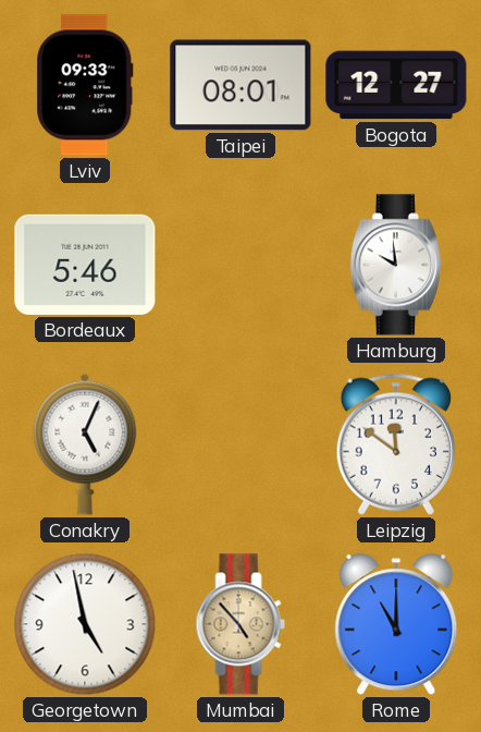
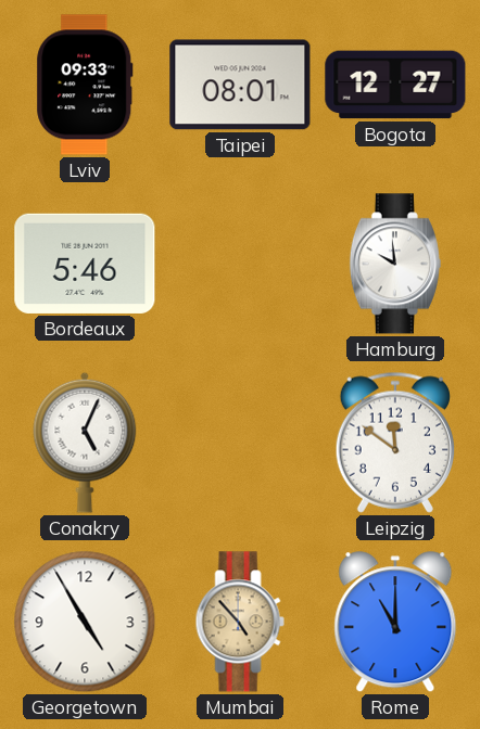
Georgetown: 4:58 -> 4:55
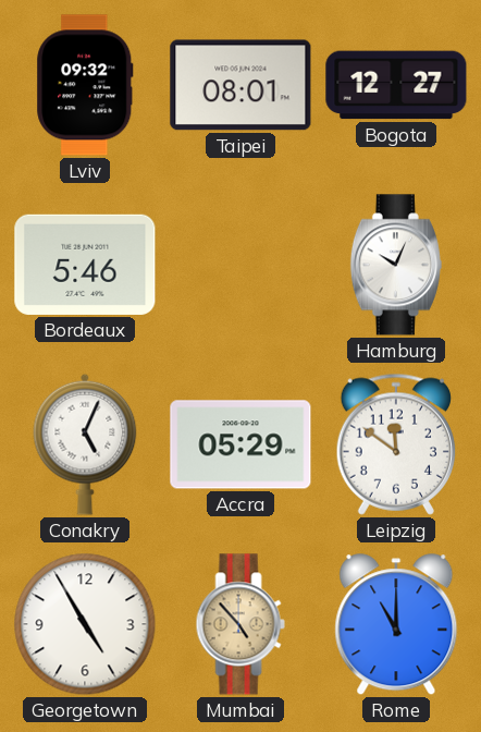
Lviv: 09:33 -> 09:32
Hamburg: 9:59 -> 10:04
Accra: none -> 05:29
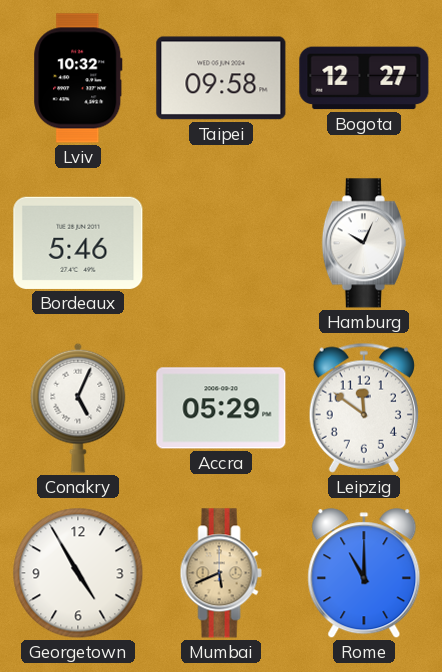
Lviv: 09:32 -> 10:32
Taipei: 08:01 -> 09:58
Mumbai: 4:53 -> 5:41
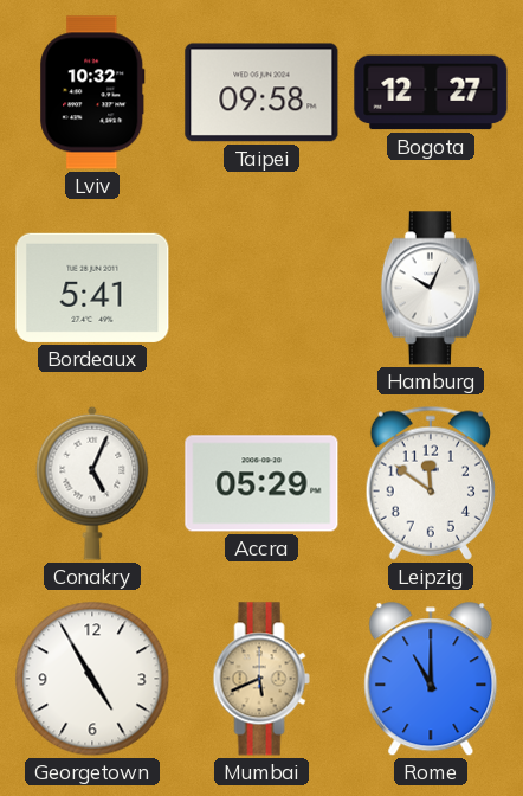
Bordeaux: 5:46 -> 5:41
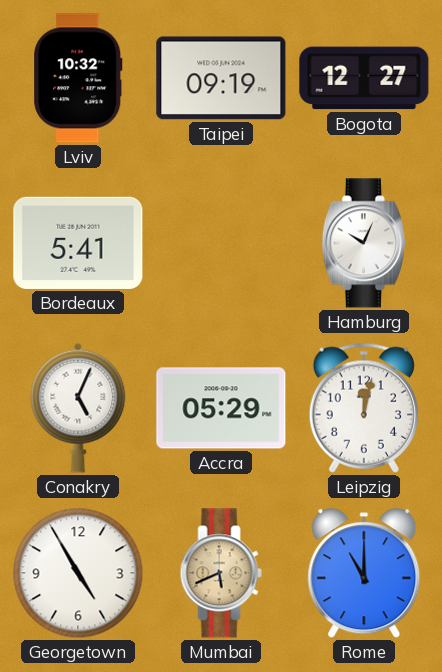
Taipei: 09:58 -> 09:19
Leipzig: 11:51 -> 12:02
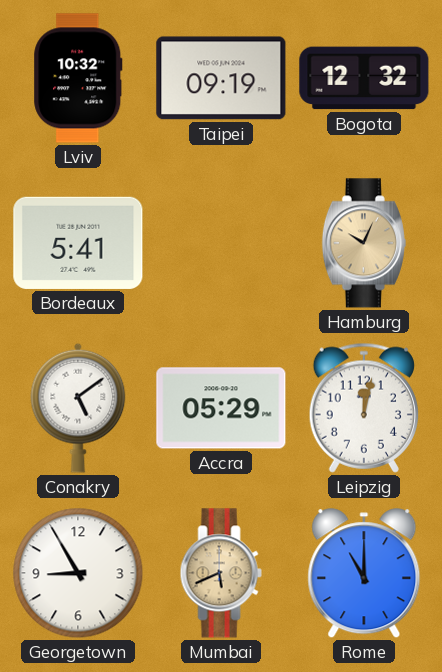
Bogota: 12:27 -> 12:32
Hamburg dial: white -> champagne
Conakry: 5:04 -> 5:09
Georgetown: 4:55 -> 8:55
